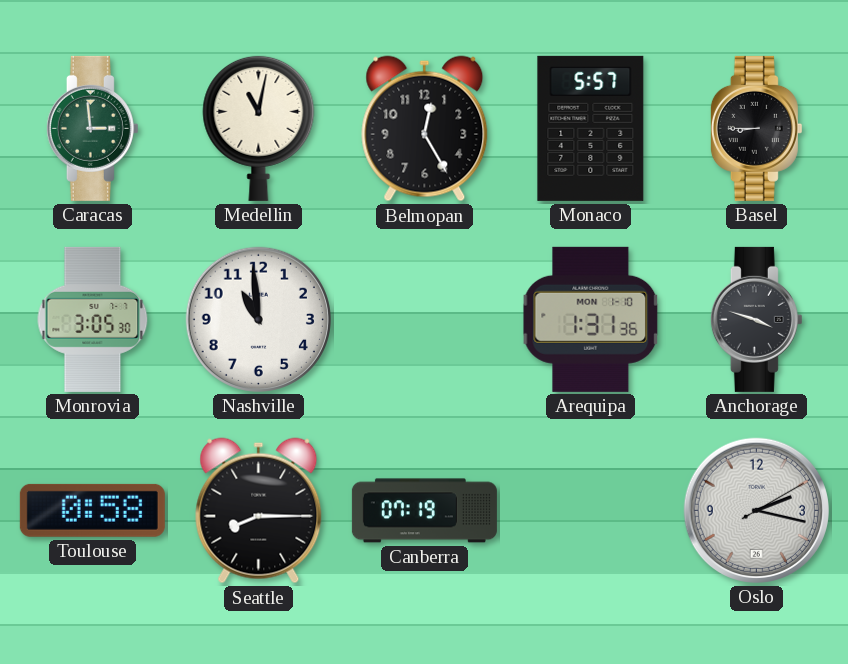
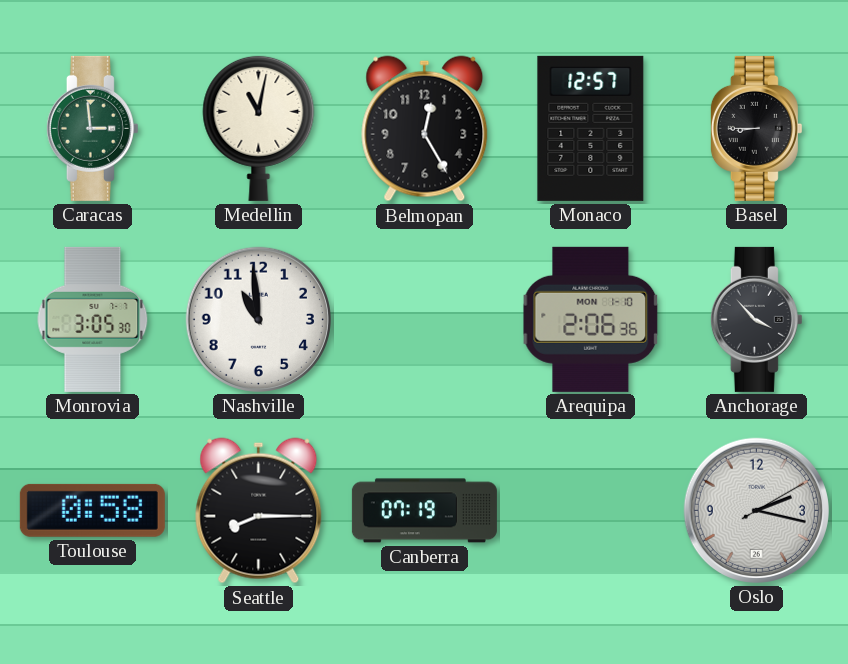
Monaco: 5:57 -> 12:57
Arequipa: 1:31 -> 2:06
Anchorage: 3:48 -> 3:53
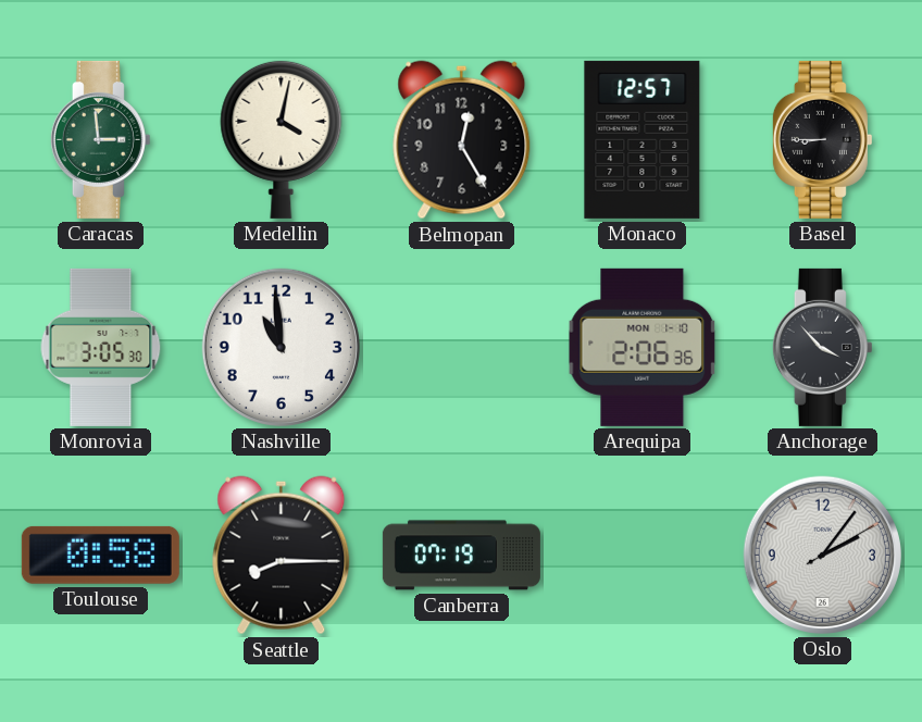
Medellin: 11:02 -> 4:02
Oslo: 2:17 -> 2:06
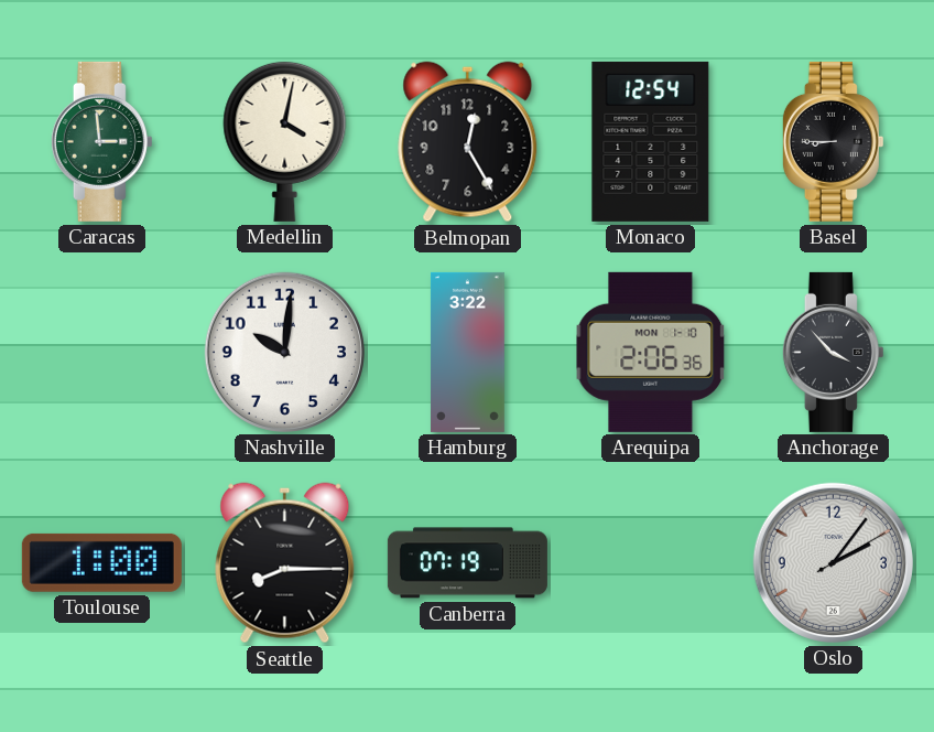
Monaco: 12:57 -> 12:54
Monrovia: 3:05 -> none
Nashville: 10:59 -> 10:01
Hamburg: none -> 3:22
Toulouse: 0:58 -> 1:00
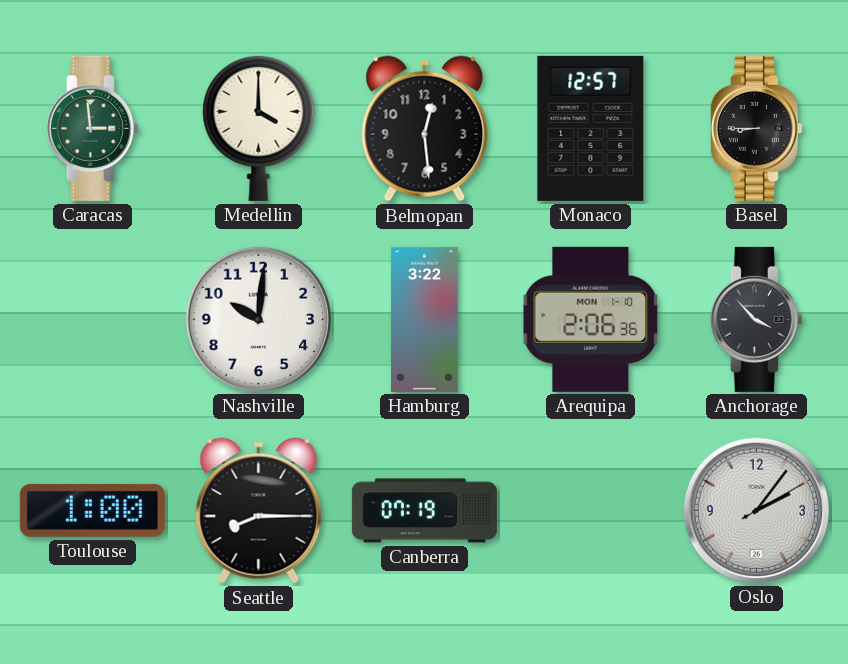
Medellin: 4:02 -> 4:00
Belmopan: 12:25 -> 12:29
Monaco: 12:54 -> 12:57
